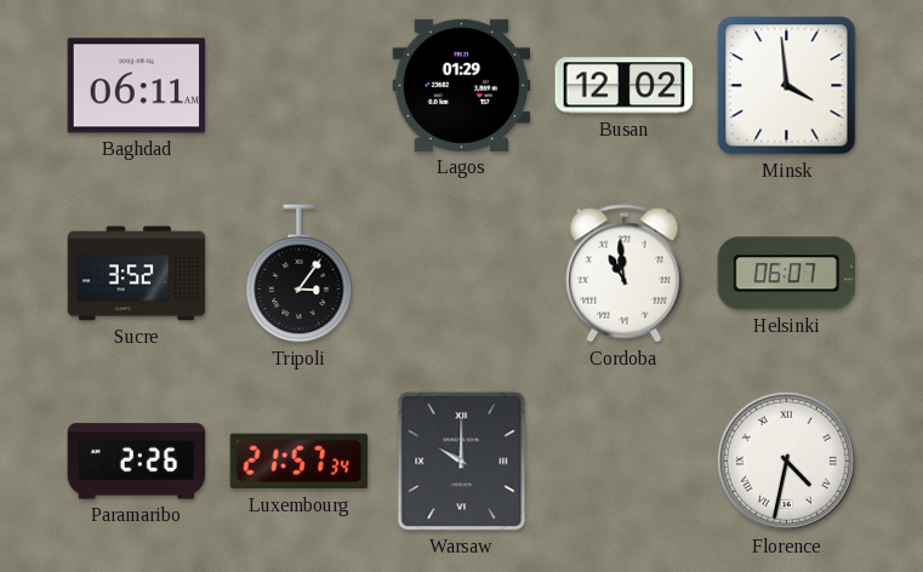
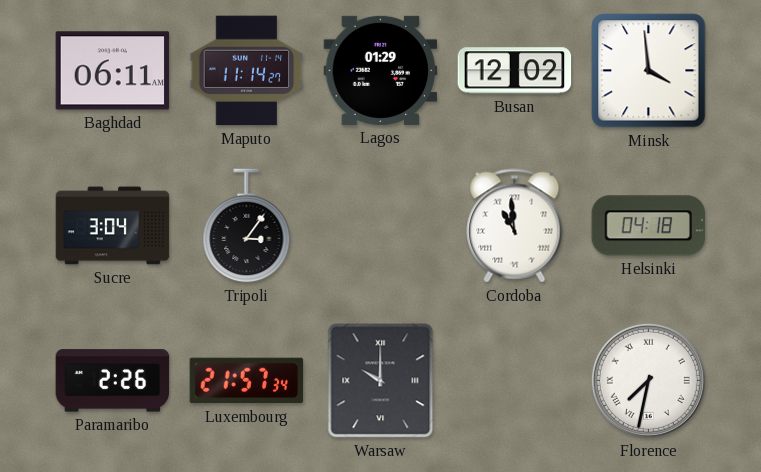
Maputo: none -> 11:14
Sucre: 3:52 -> 3:04
Helsinki: 06:07 -> 04:18
Florence: 4:32 -> 7:32
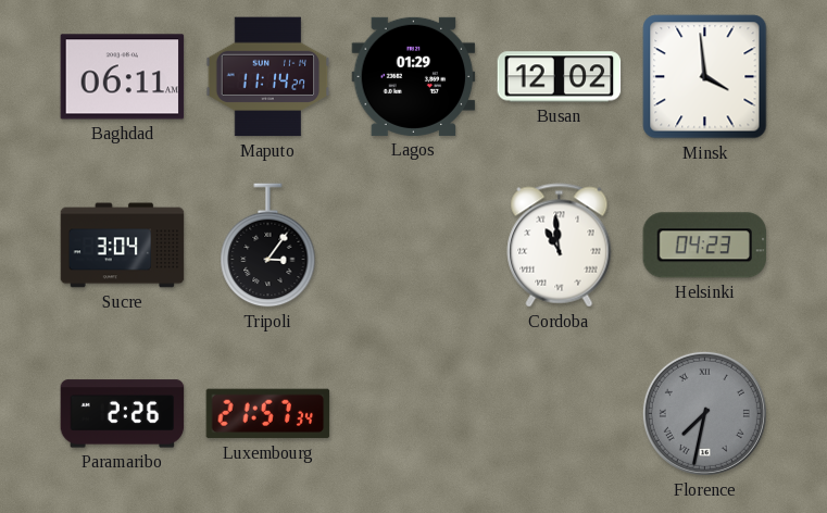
Helsinki: 04:18 -> 04:23
Warsaw: 10:00 -> none
Florence dial: white -> grey
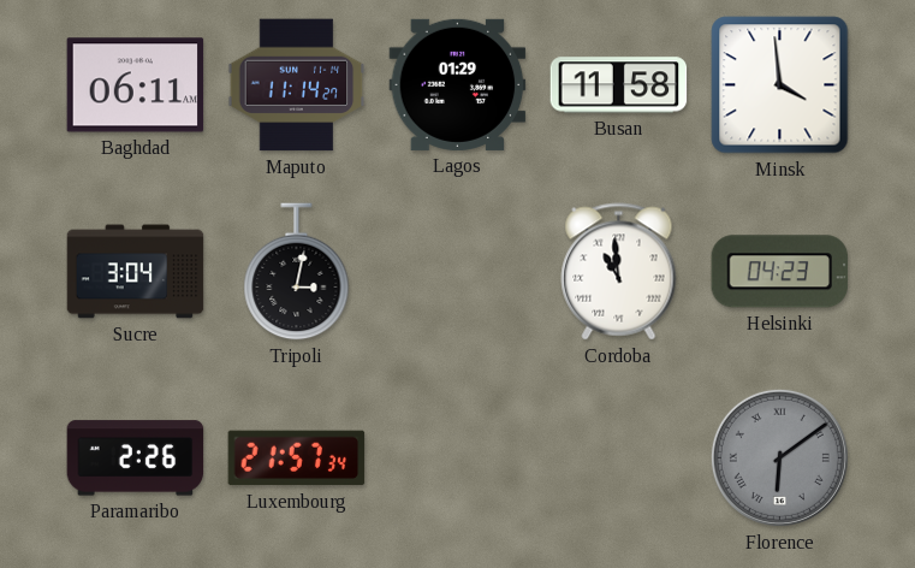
Busan: 12:02 -> 11:58
Tripoli: 3:06 -> 3:02
Florence: 7:32 -> 6:09
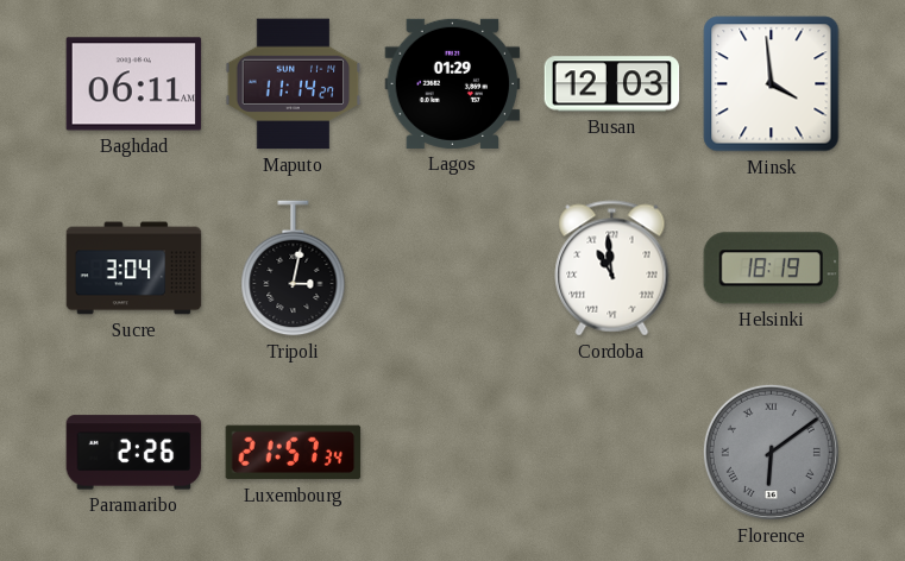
Busan: 11:58 -> 12:03
Helsinki: 04:23 -> 18:19
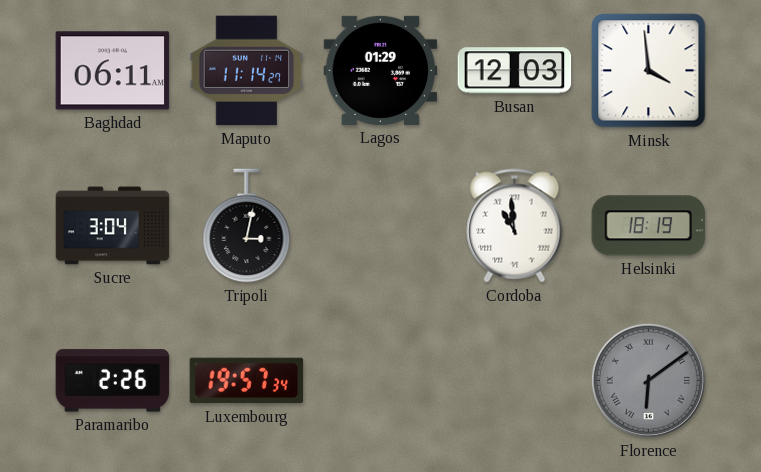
Luxembourg: 21:57 -> 19:57
